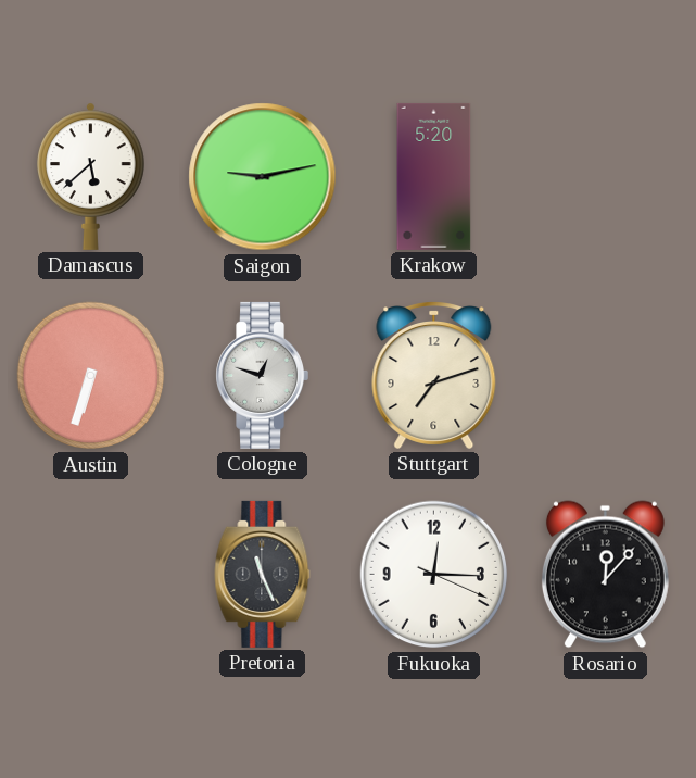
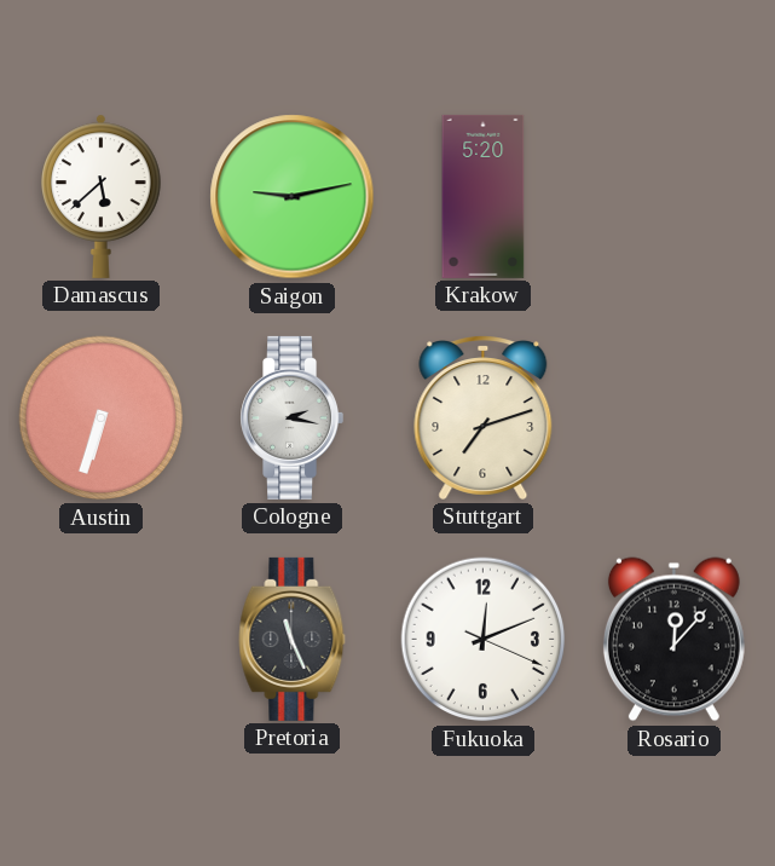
Cologne: 12:48 -> 2:17
Fukuoka: 12:15 -> 12:11
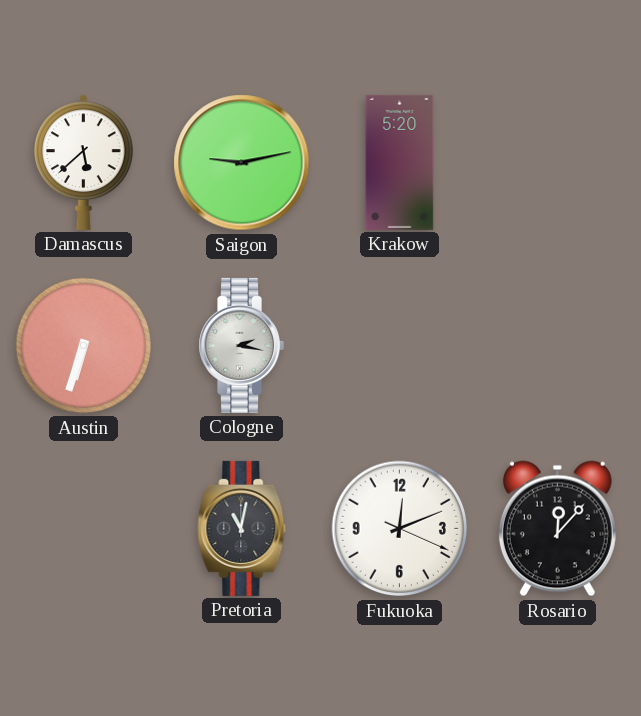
Stuttgart: 7:12 -> none
Pretoria: 11:26 -> 11:02
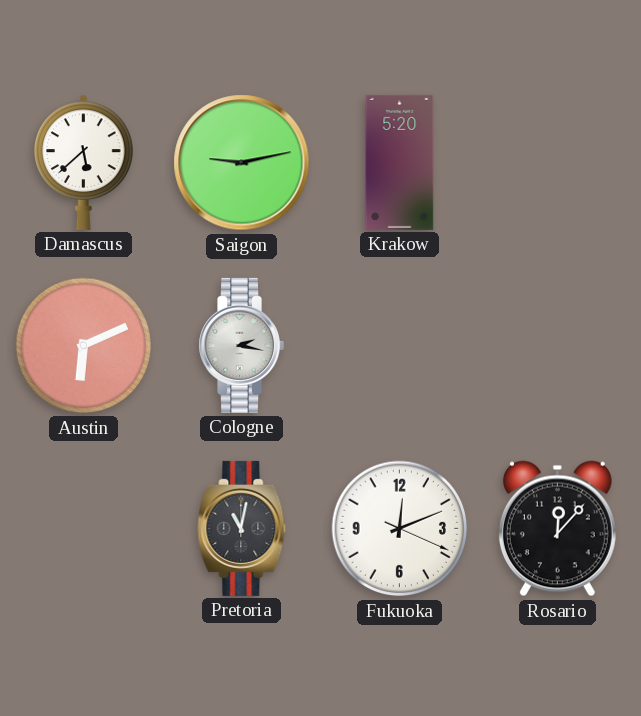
Austin: 6:33 -> 6:11
